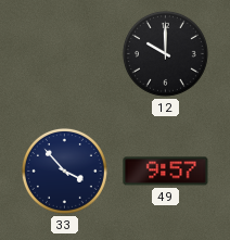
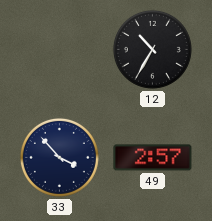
12: 10:00 -> 10:35
49: 9:57 -> 2:57
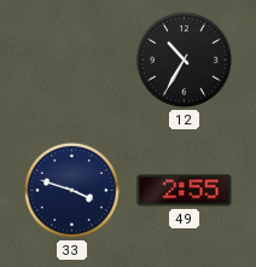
33: 3:53 -> 3:48
49: 2:57 -> 2:55
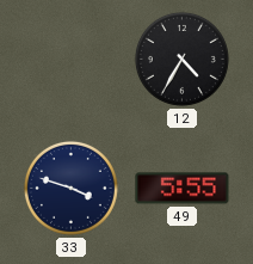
12: 10:35 -> 4:35
49: 2:55 -> 5:55
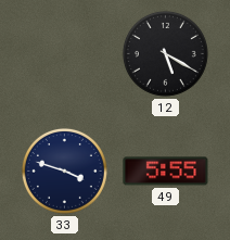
12: 4:35 -> 5:20
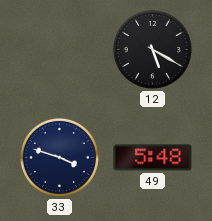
49: 5:55 -> 5:48
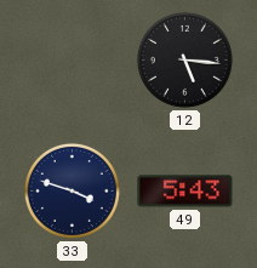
12: 5:20 -> 5:16
49: 5:48 -> 5:43
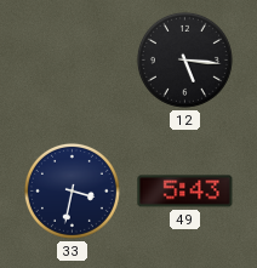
33: 3:48 -> 3:32
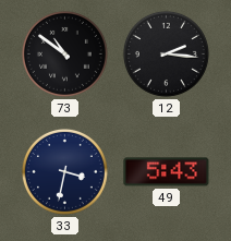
73: none -> 10:51
12: 5:16 -> 2:16
